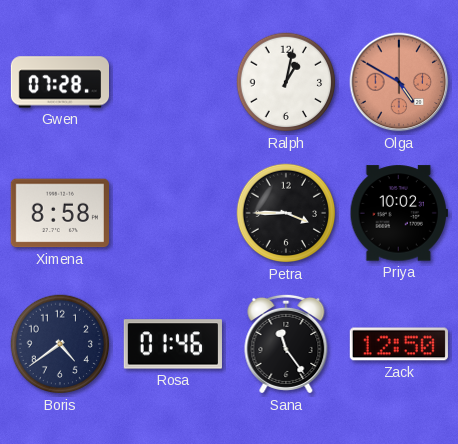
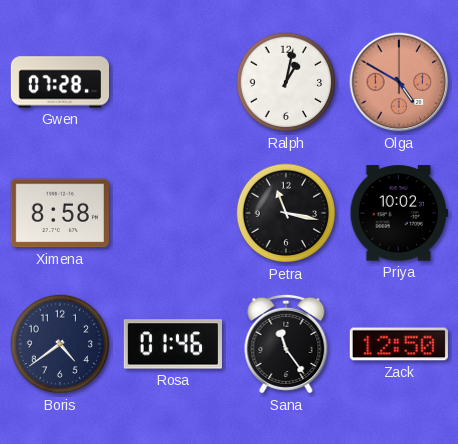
Petra: 3:45 -> 11:17
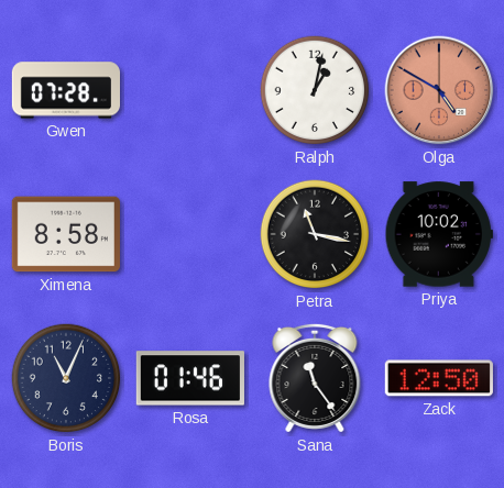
Boris: 4:39 -> 11:04
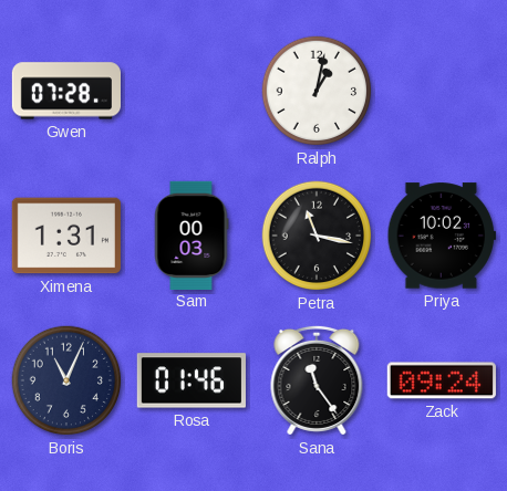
Olga: 4:50 -> none
Ximena: 8:58 -> 1:31
Sam: none -> 00:03
Zack: 12:50 -> 09:24
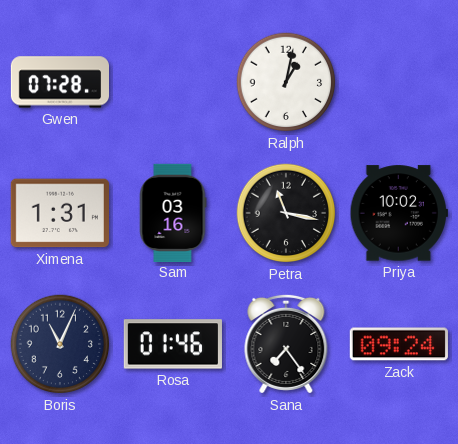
Sam: 00:03 -> 03:16
Sana: 11:24 -> 7:24
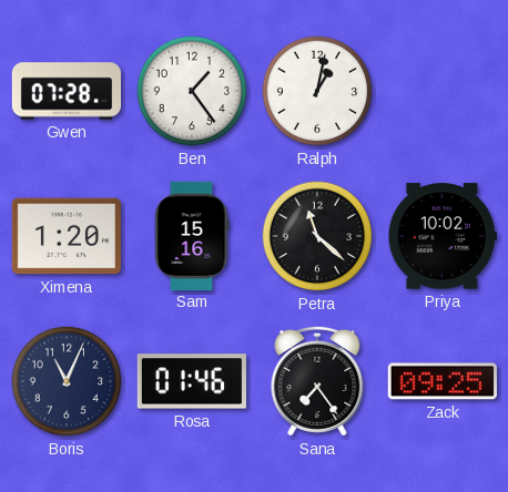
Ben: none -> 1:24
Ximena: 1:31 -> 1:20
Sam: 03:16 -> 15:16
Petra: 11:17 -> 11:22
Zack: 09:24 -> 09:25
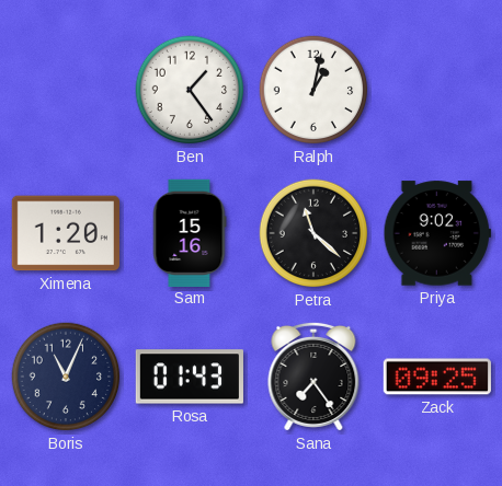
Gwen: 07:28 -> none
Priya: 10:02 -> 9:02
Rosa: 01:46 -> 01:43
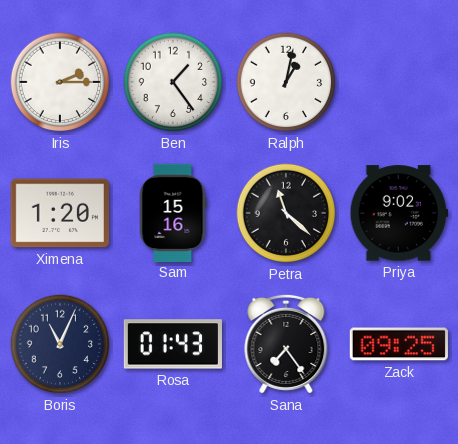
Iris: none -> 2:15
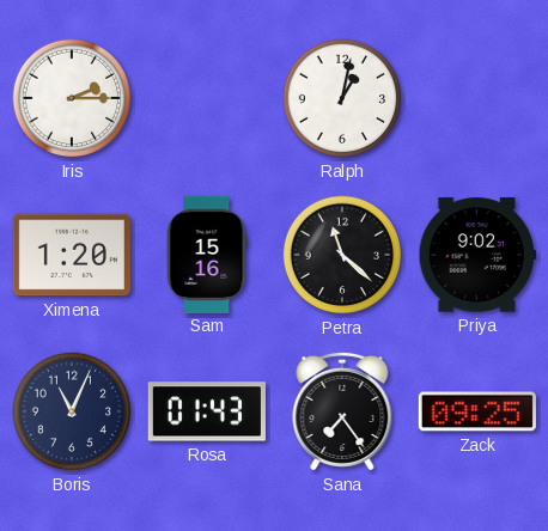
Ben: 1:24 -> none
